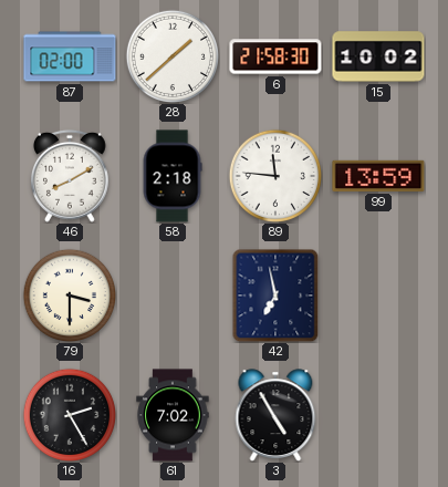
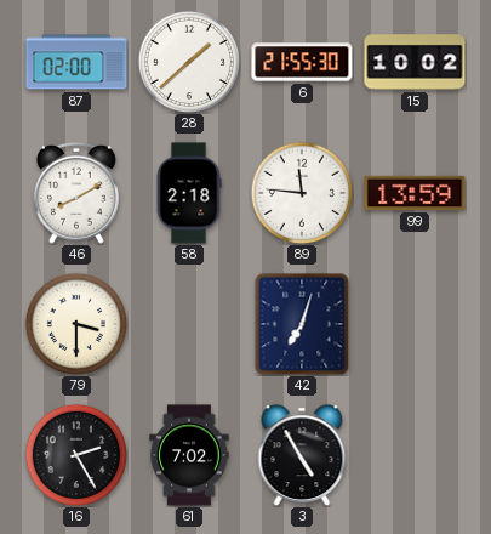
6: 21:58 -> 21:55
42: 6:58 -> 7:03
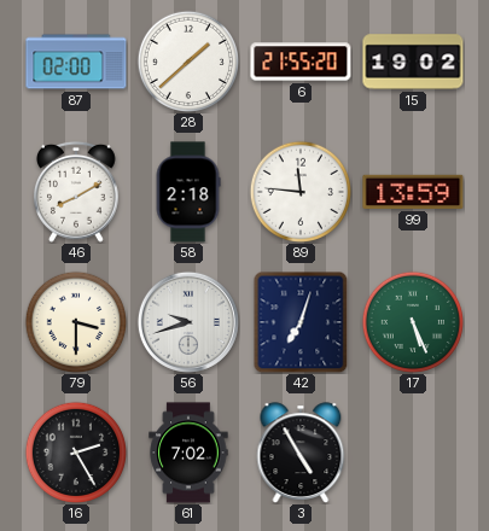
6: 21:55:30 -> 21:55:20
15: 10:02 -> 19:02
56: none -> 9:42
17: none -> 5:26
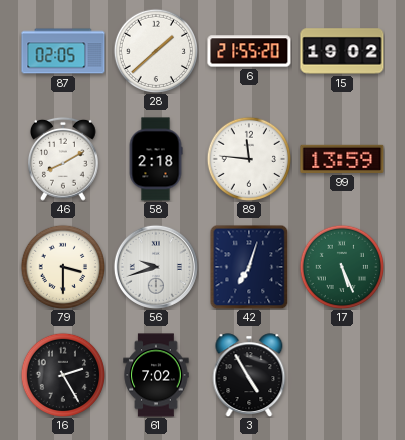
87: 02:00 -> 02:05
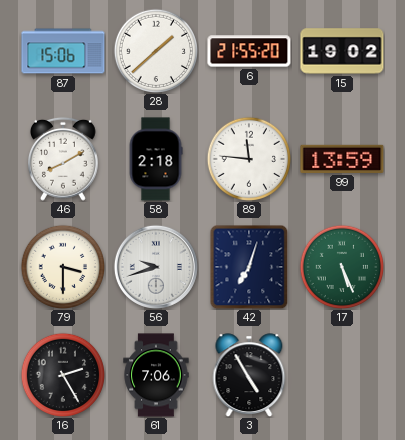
87: 02:05 -> 15:06
61: 7:02 -> 7:06
